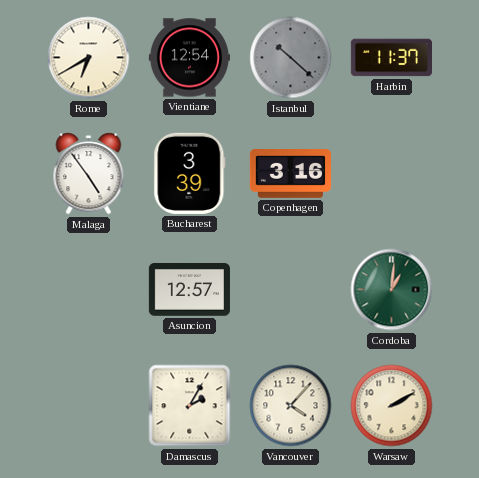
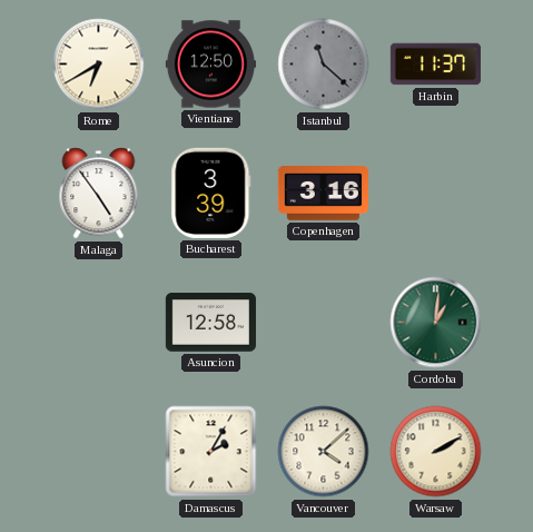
Vientiane: 12:54 -> 12:50
Istanbul: 10:22 -> 11:22
Asuncion: 12:57 -> 12:58
Vancouver: 4:07 -> 4:08
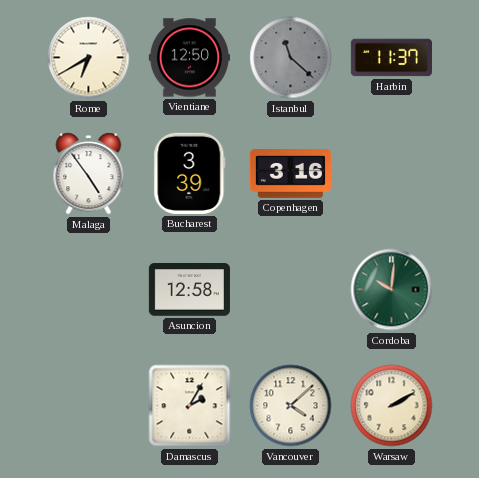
Cordoba: 1:01 -> 10:01
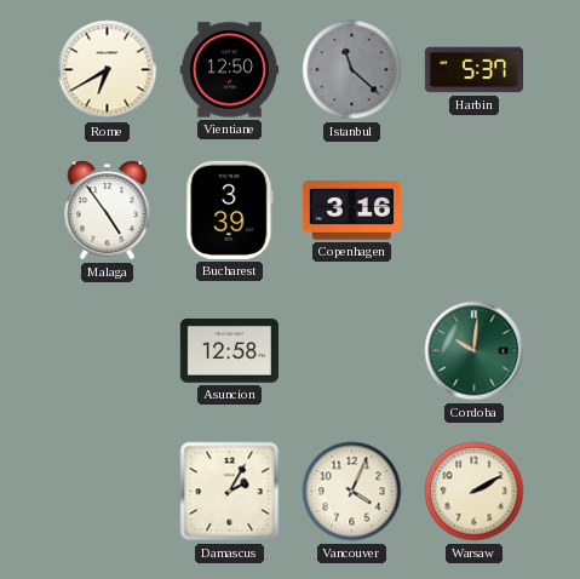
Harbin: 11:37 -> 5:37
Vancouver: 4:08 -> 4:04
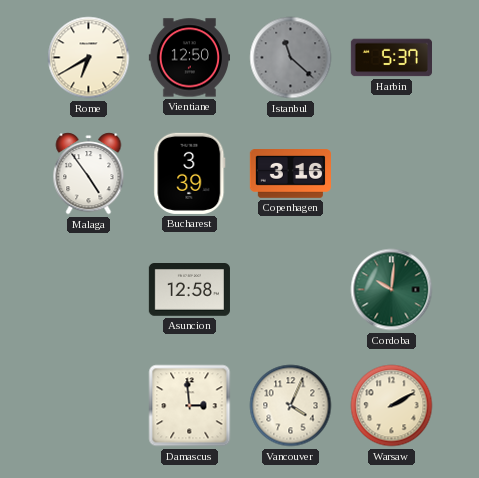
Damascus: 2:05 -> 2:59
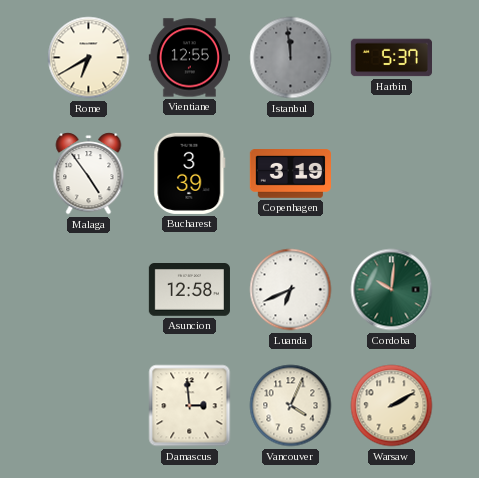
Vientiane: 12:50 -> 12:55
Istanbul: 11:22 -> 11:59
Copenhagen: 3:16 -> 3:19
Luanda: none -> 6:41
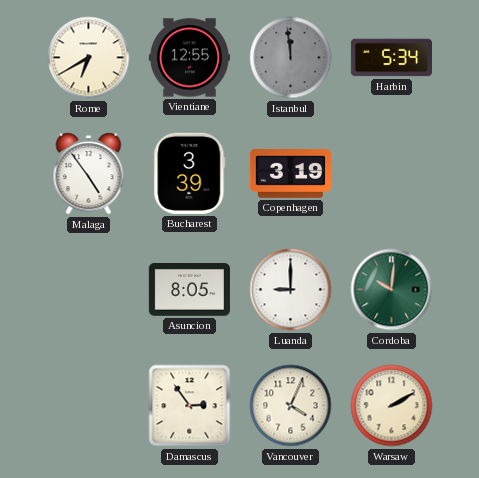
Harbin: 5:37 -> 5:34
Asuncion: 12:58 -> 8:05
Luanda: 6:41 -> 9:00
Damascus: 2:59 -> 2:54
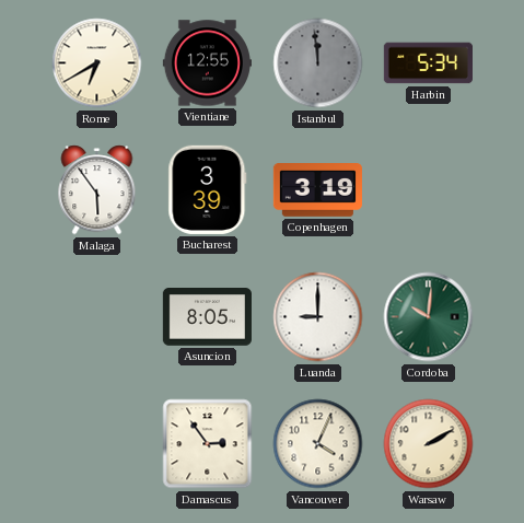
Malaga: 4:54 -> 5:54
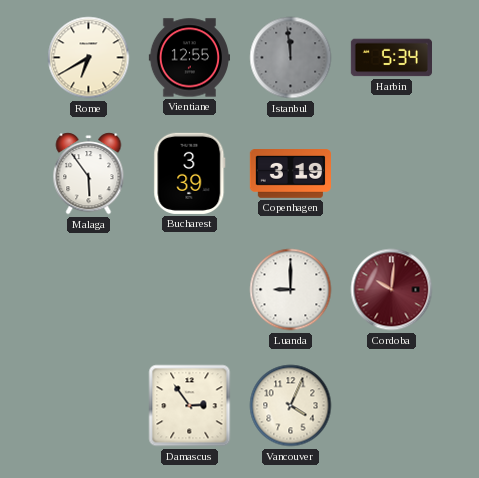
Asuncion: 8:05 -> none
Cordoba dial: green -> burgundy
Warsaw: 2:10 -> none
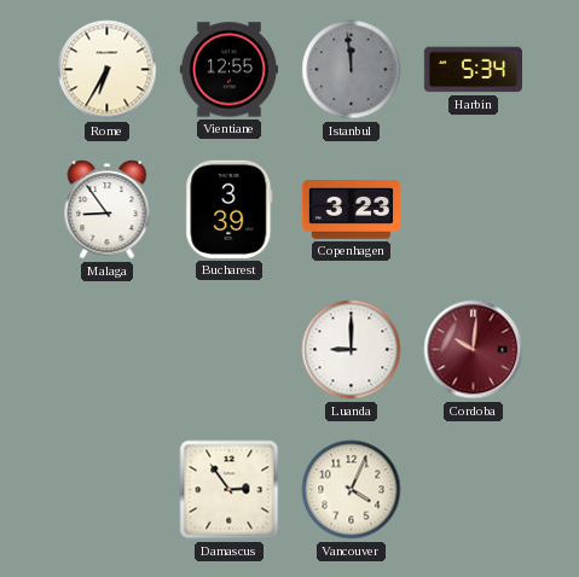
Rome: 6:40 -> 6:35
Malaga: 5:54 -> 8:54
Copenhagen: 3:19 -> 3:23
